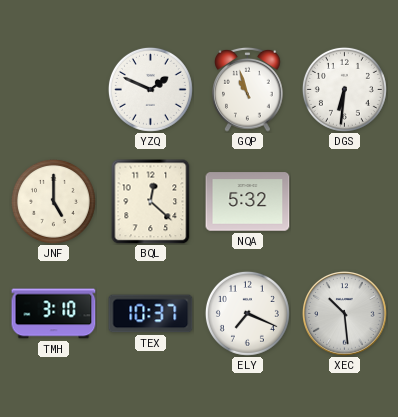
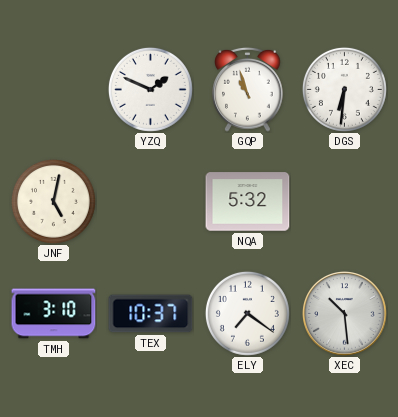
JNF: 5:00 -> 5:02
BQL: 12:22 -> none
ELY: 7:19 -> 7:21
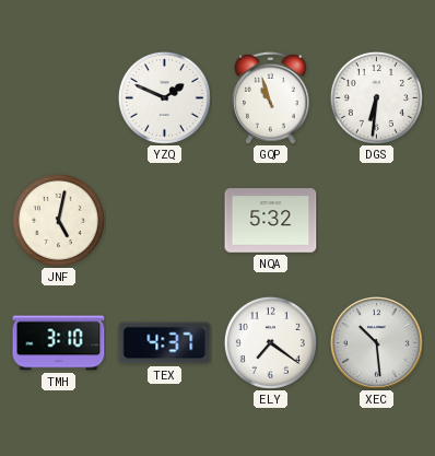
TEX: 10:37 -> 4:37
